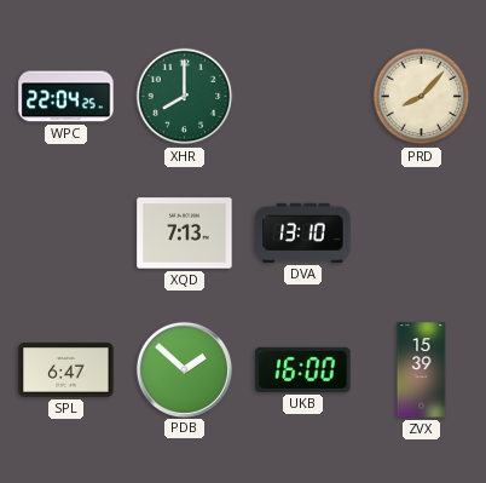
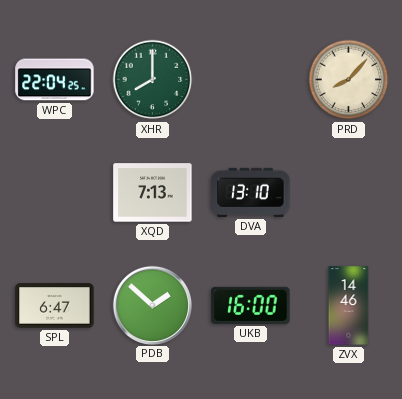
ZVX: 15:39 -> 14:46
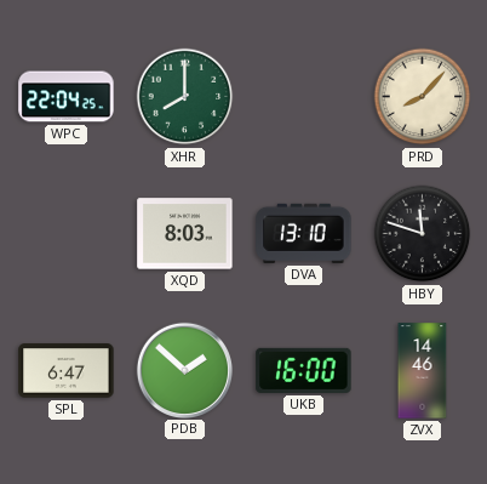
XQD: 7:13 -> 8:03
HBY: none -> 11:48
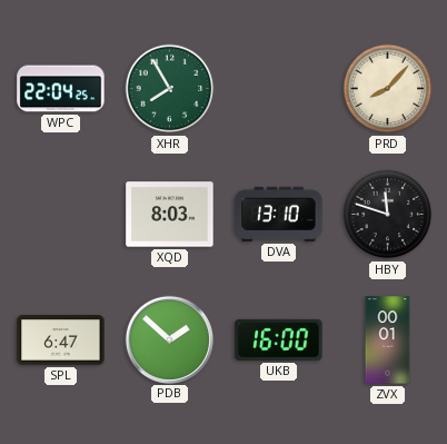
XHR: 8:00 -> 7:55
ZVX: 14:46 -> 00:01
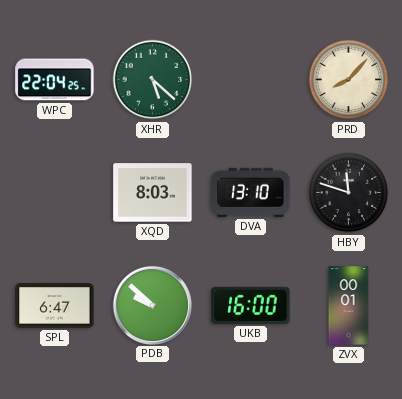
XHR: 7:55 -> 5:22
PDB: 1:52 -> 9:52
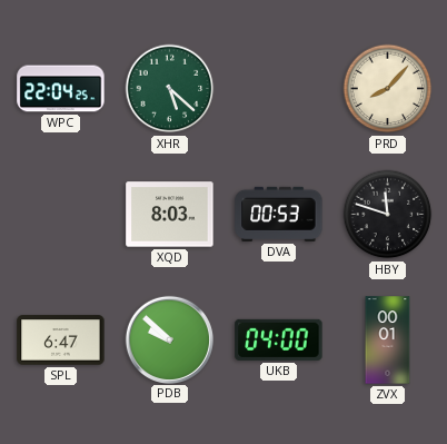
DVA: 13:10 -> 00:53
UKB: 16:00 -> 04:00
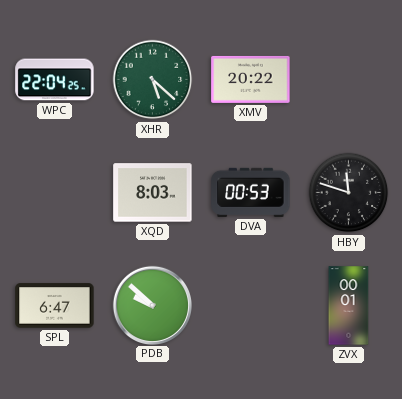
XMV: none -> 20:22
PRD: 8:07 -> none
UKB: 04:00 -> none
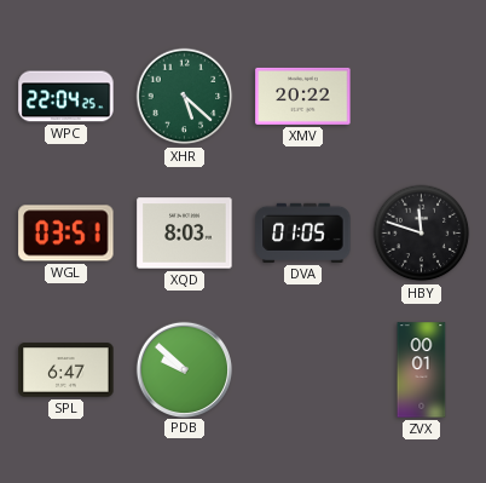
WGL: none -> 03:51
DVA: 00:53 -> 01:05
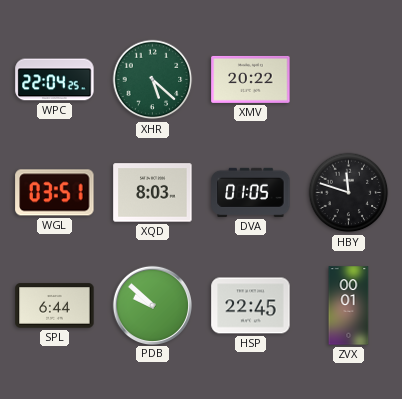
SPL: 6:47 -> 6:44
HSP: none -> 22:45
